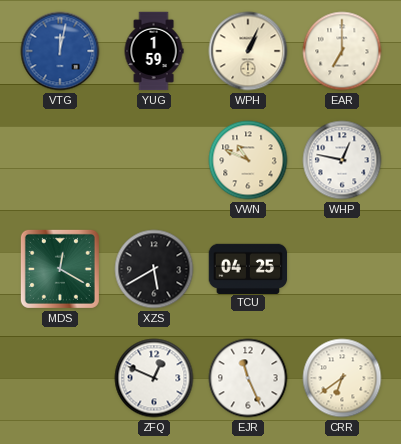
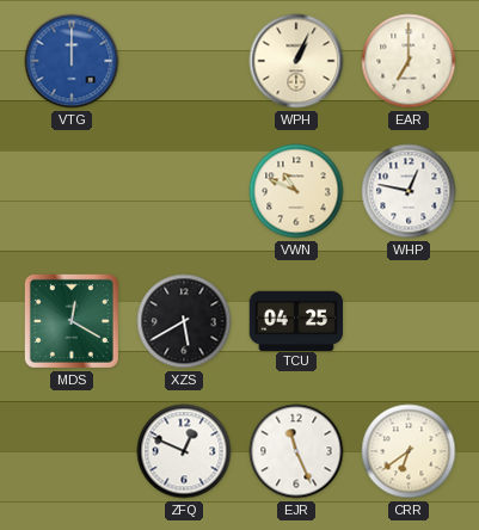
VTG: 12:02 -> 12:00
YUG: 1:59 -> none
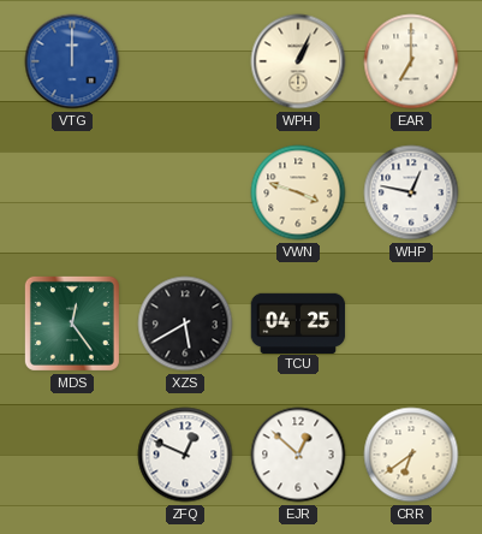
VWN: 10:49 -> 3:48
MDS: 12:20 -> 12:24
EJR: 11:26 -> 12:52
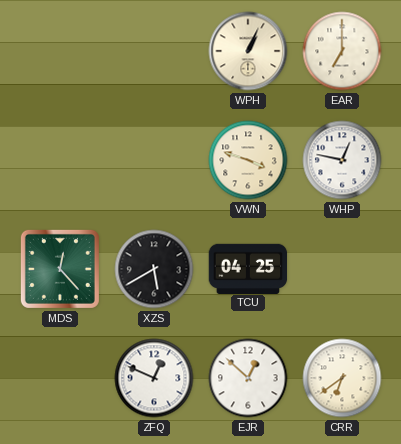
VTG: 12:00 -> none
MDS: 12:24 -> 12:23
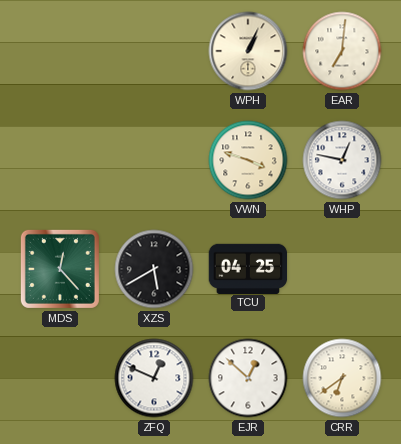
EAR: 7:00 -> 7:01
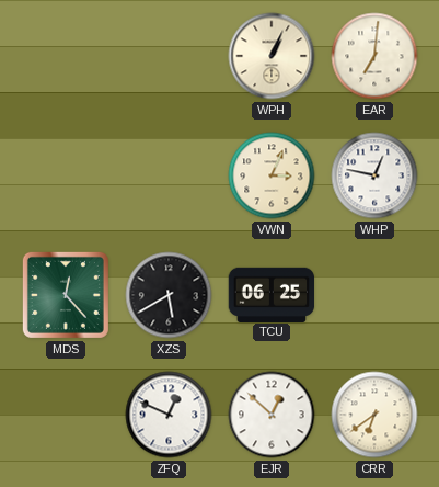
VWN: 3:48 -> 3:04
TCU: 04:25 -> 06:25
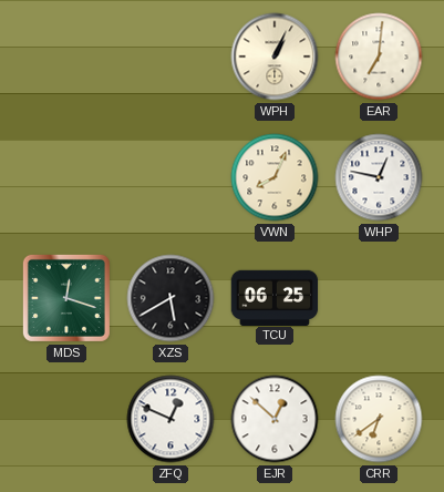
VWN: 3:04 -> 8:04
MDS: 12:23 -> 12:18
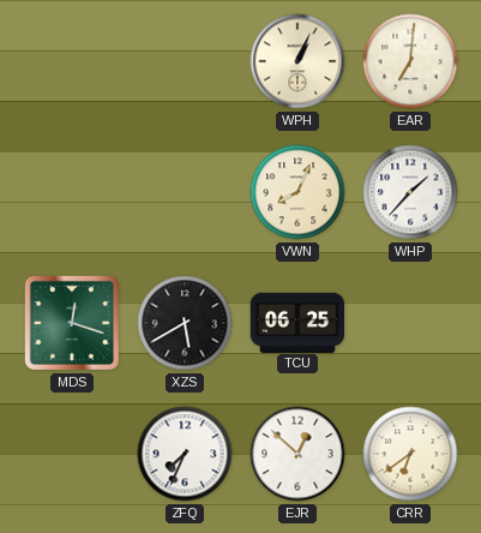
WHP: 12:47 -> 1:37
ZFQ: 12:49 -> 7:34
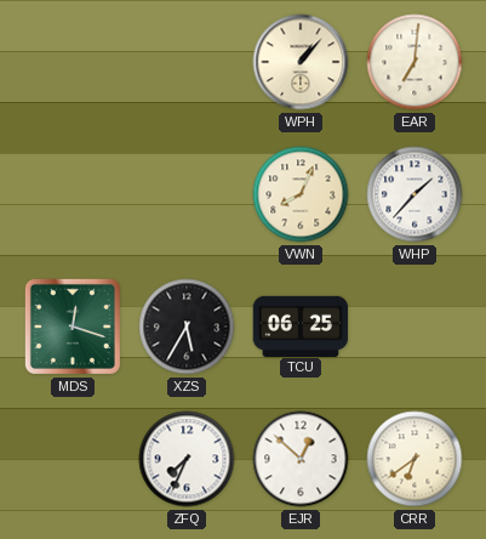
WPH: 1:04 -> 1:07
XZS: 5:40 -> 5:35
